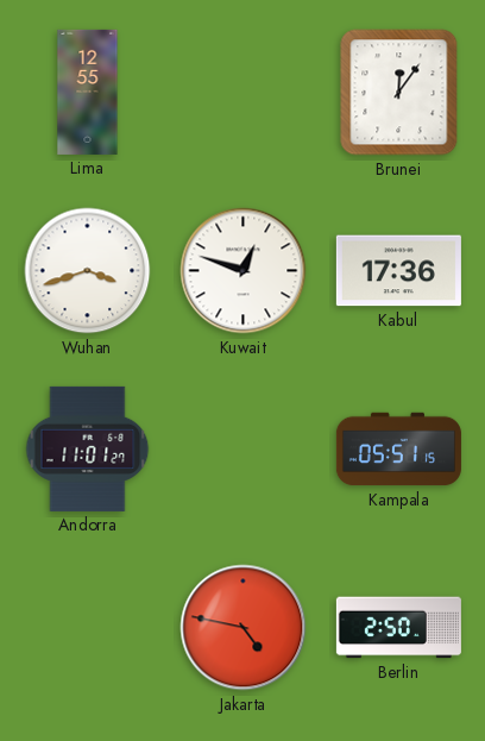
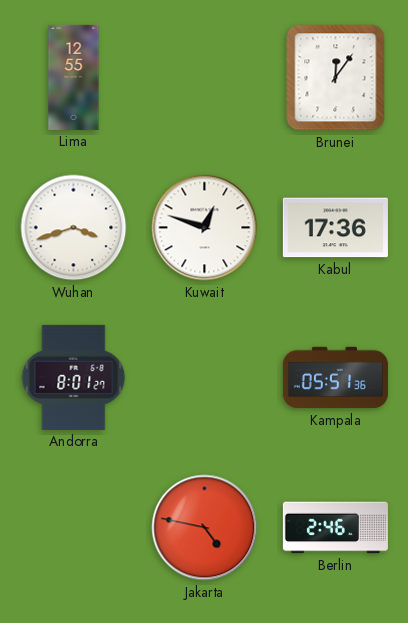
Andorra: 11:01 -> 8:01
Kampala: 05:51:15 -> 05:51:36
Berlin: 2:50 -> 2:46
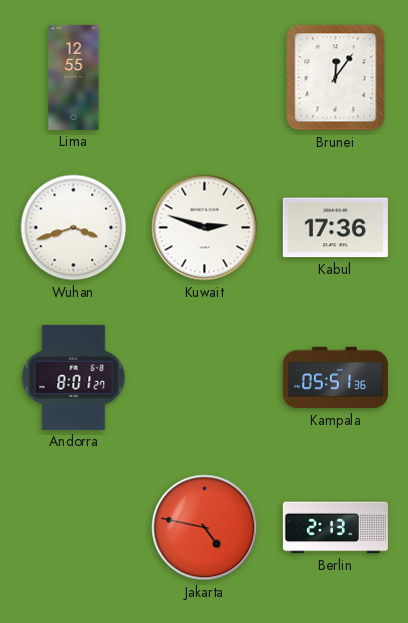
Kuwait: 12:48 -> 2:48
Berlin: 2:46 -> 2:13
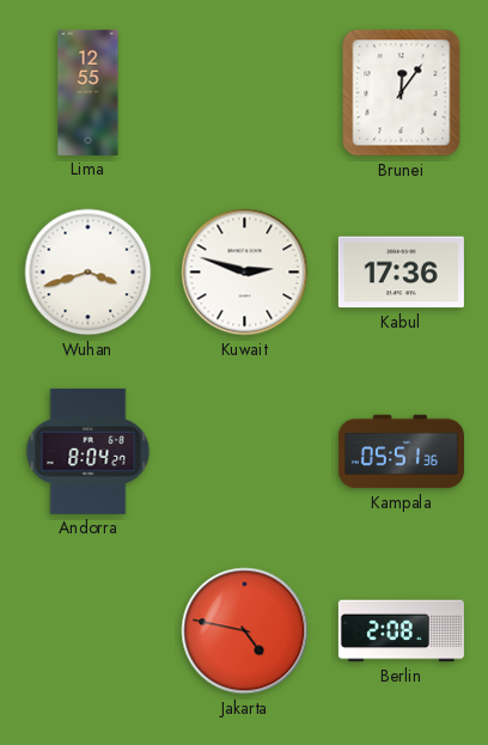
Andorra: 8:01 -> 8:04
Berlin: 2:13 -> 2:08
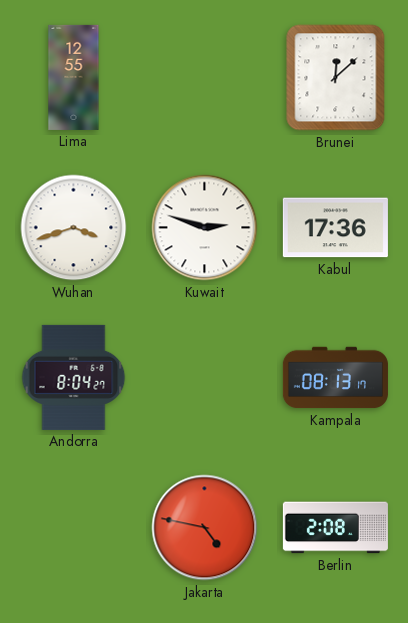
Brunei: 12:06 -> 12:08
Kampala: 05:51 -> 08:13
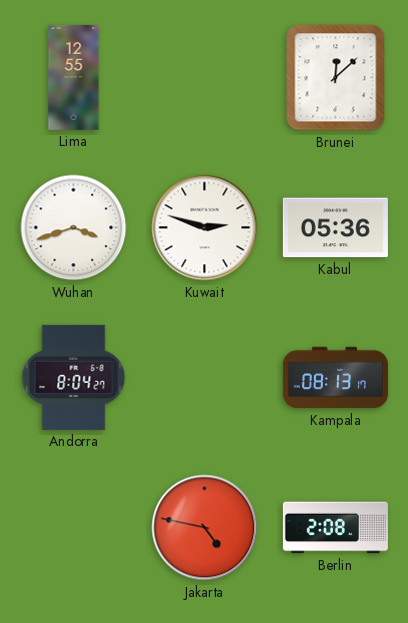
Kabul: 17:36 -> 05:36
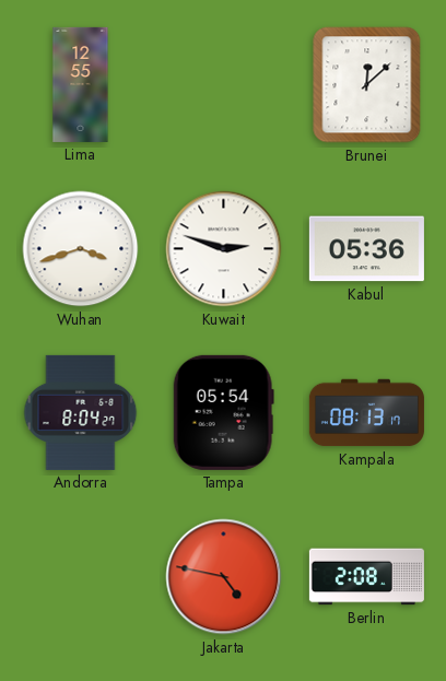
Tampa: none -> 05:54
